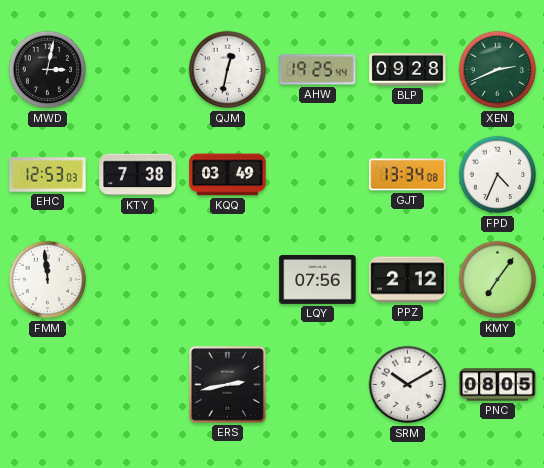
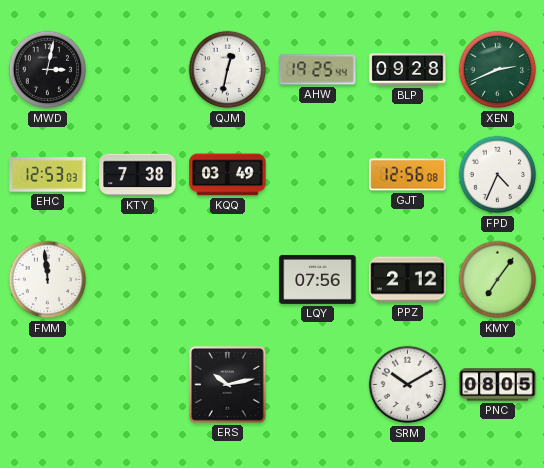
GJT: 13:34 -> 12:56
ERS: 2:43 -> 10:13
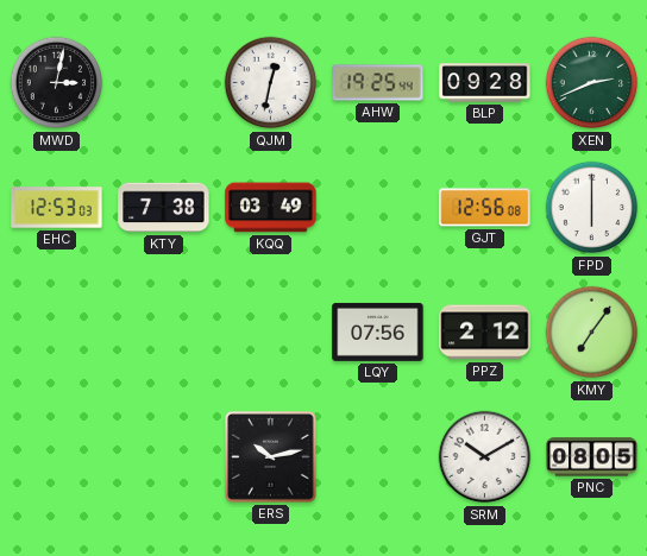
FPD: 4:34 -> 6:00
FMM: 11:59 -> none
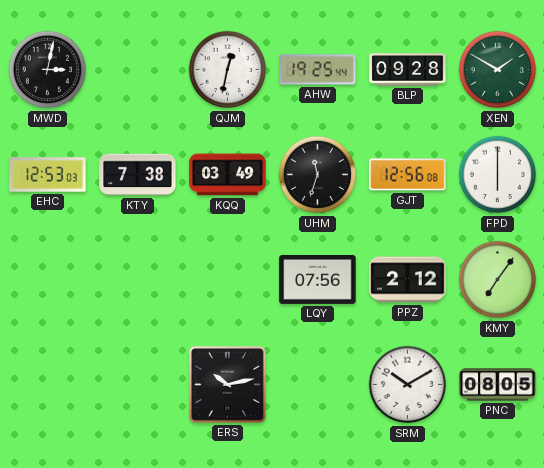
XEN: 2:41 -> 1:50
UHM: none -> 11:33
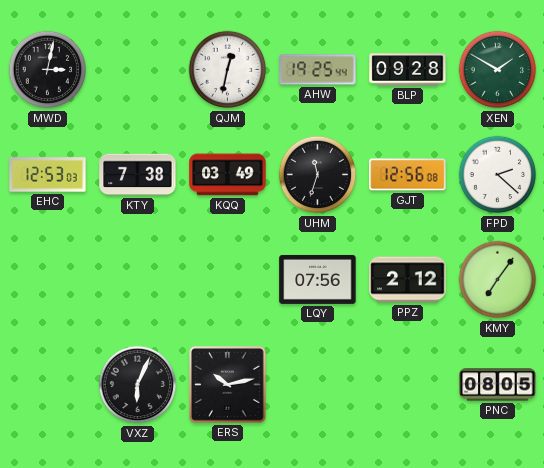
FPD: 6:00 -> 2:22
VXZ: none -> 6:04
SRM: 10:10 -> none
